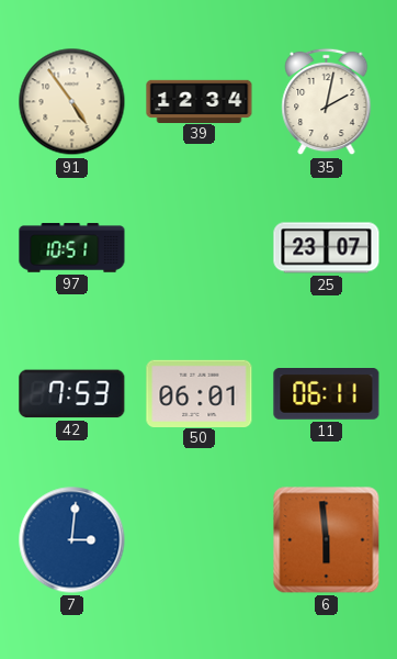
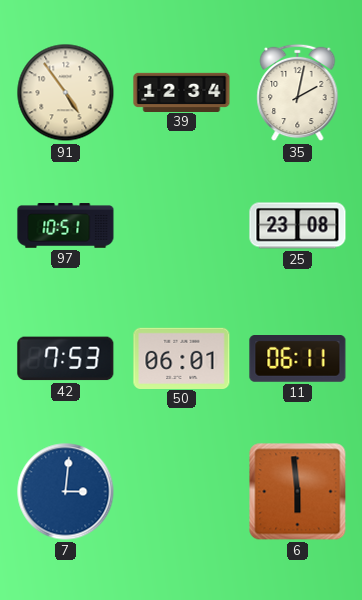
25: 23:07 -> 23:08
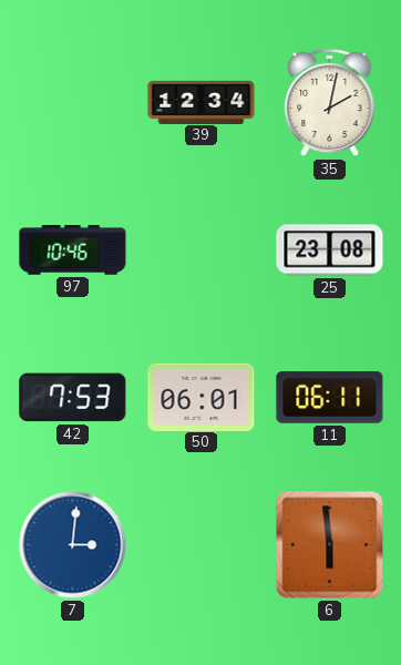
91: 4:54 -> none
97: 10:51 -> 10:46
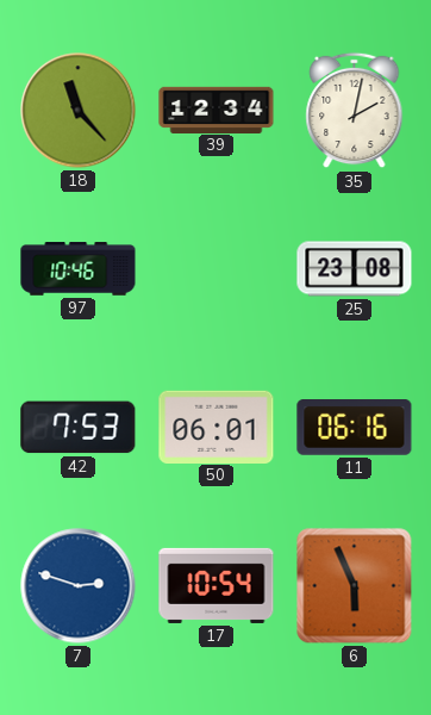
18: none -> 11:23
11: 06:11 -> 06:16
7: 3:01 -> 2:48
17: none -> 10:54
6: 5:59 -> 5:56
